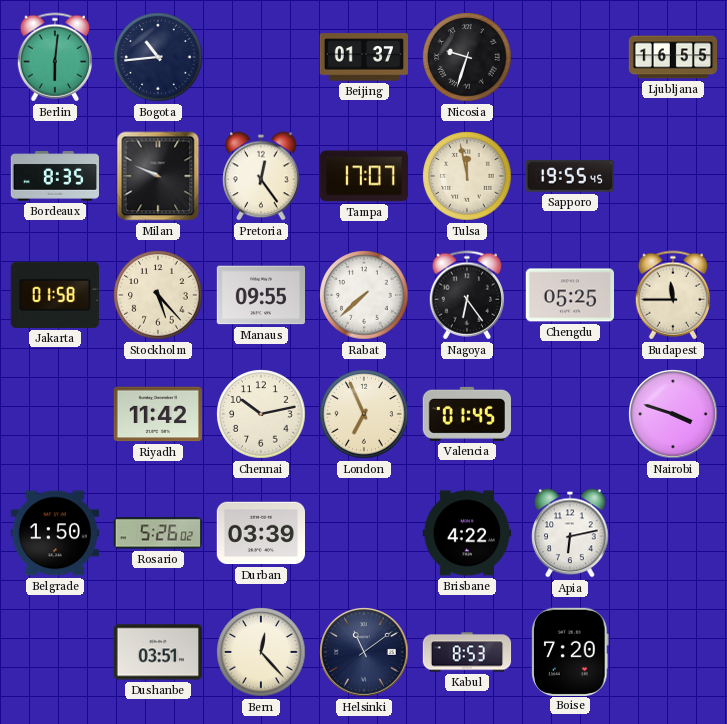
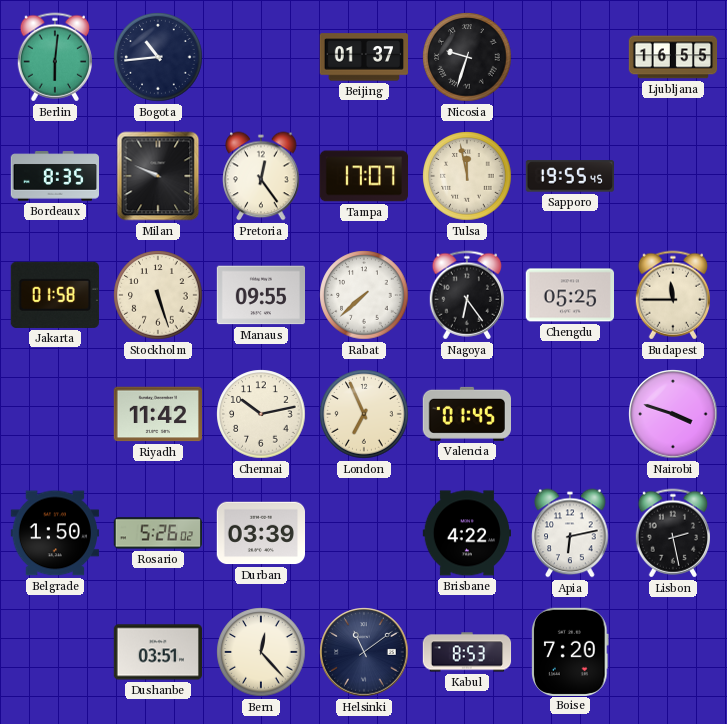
Stockholm: 5:23 -> 5:27
Lisbon: none -> 2:28
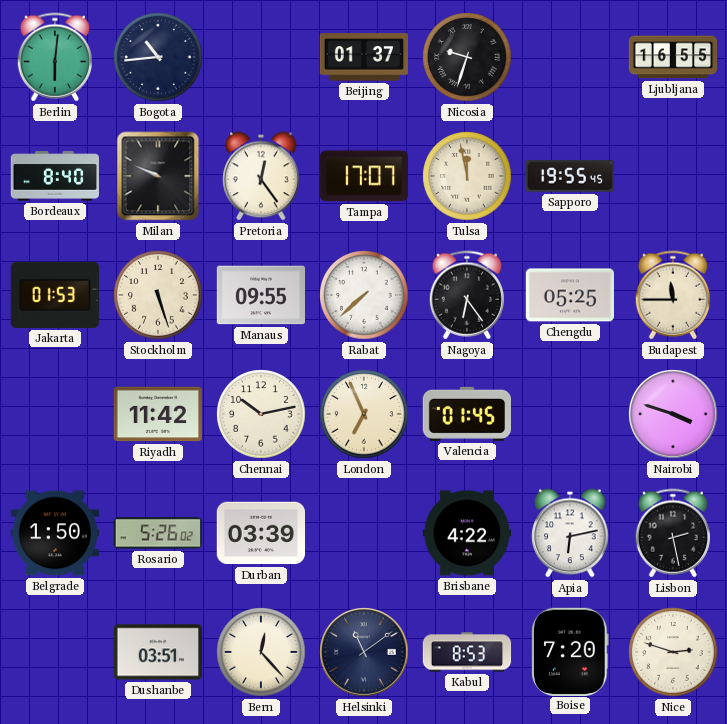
Bordeaux: 8:35 -> 8:40
Jakarta: 01:58 -> 01:53
Nice: none -> 2:48
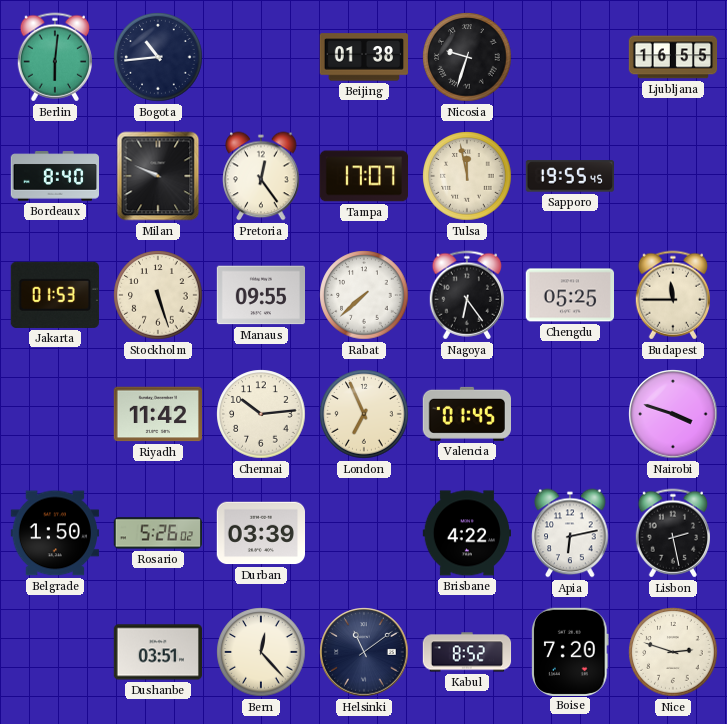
Beijing: 01:37 -> 01:38
Chennai: 10:13 -> 10:14
Kabul: 8:53 -> 8:52
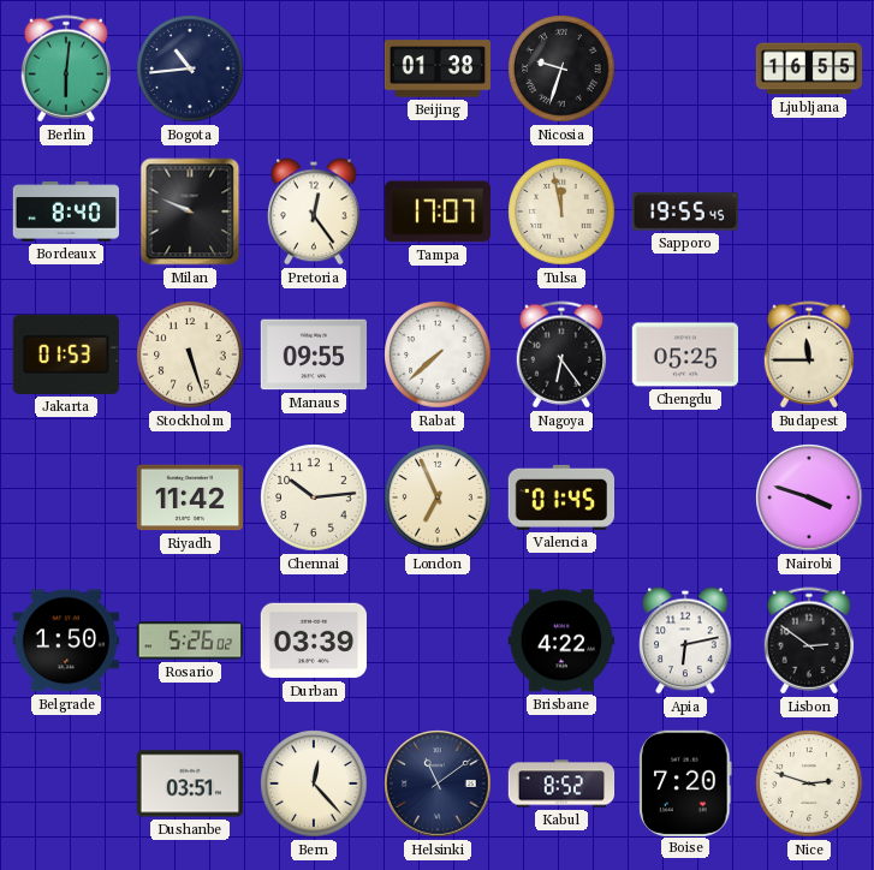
Lisbon: 2:28 -> 2:51
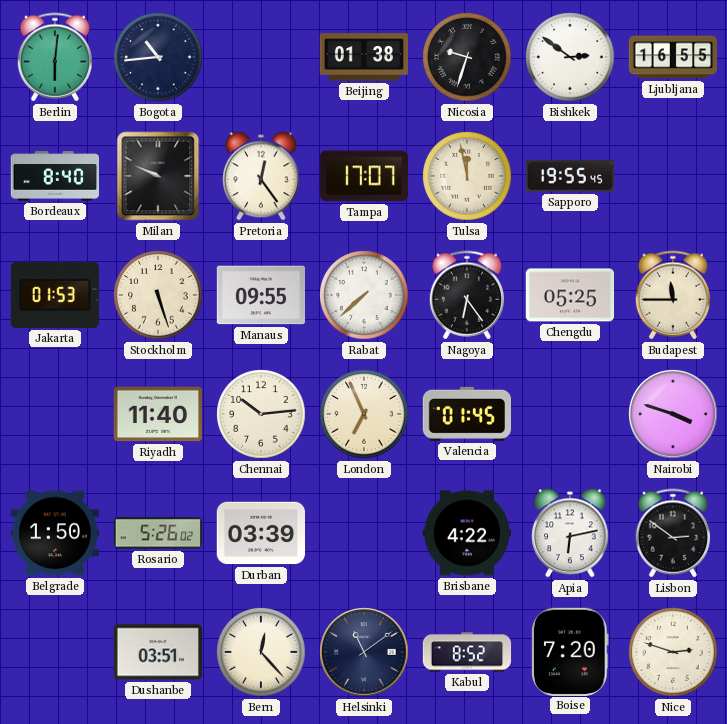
Bishkek: none -> 2:51
Riyadh: 11:42 -> 11:40
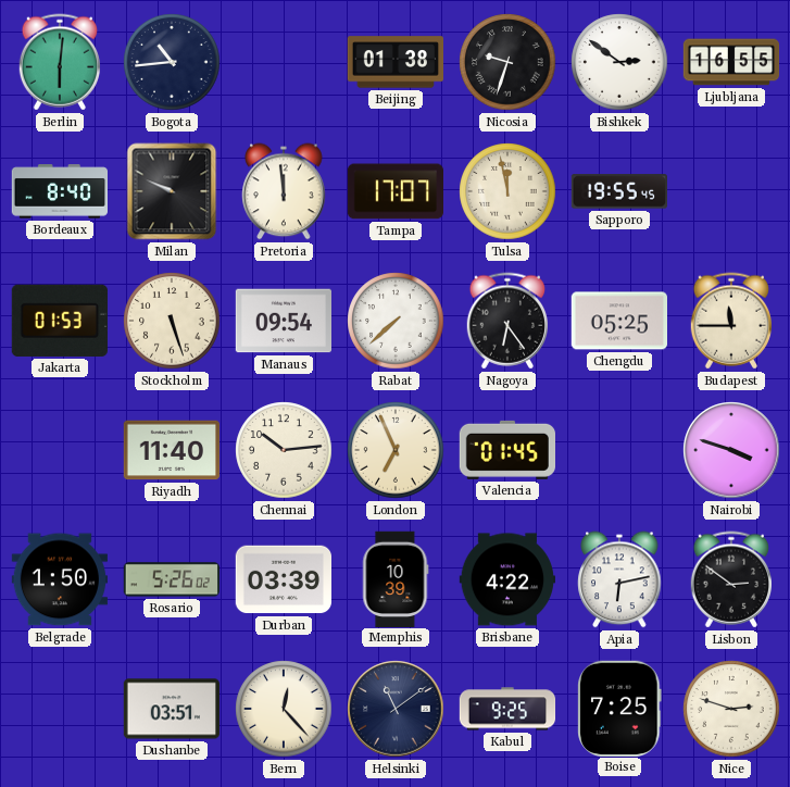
Pretoria: 12:24 -> 11:59
Manaus: 09:55 -> 09:54
Memphis: none -> 10:39
Kabul: 8:52 -> 9:25
Boise: 7:20 -> 7:25
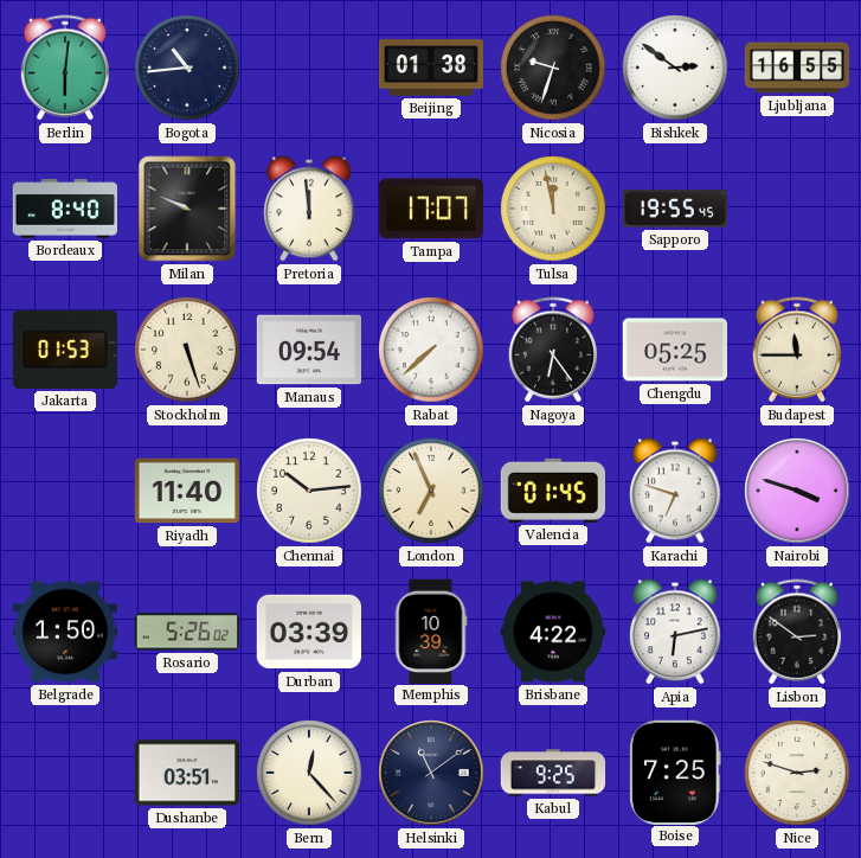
Karachi: none -> 6:48
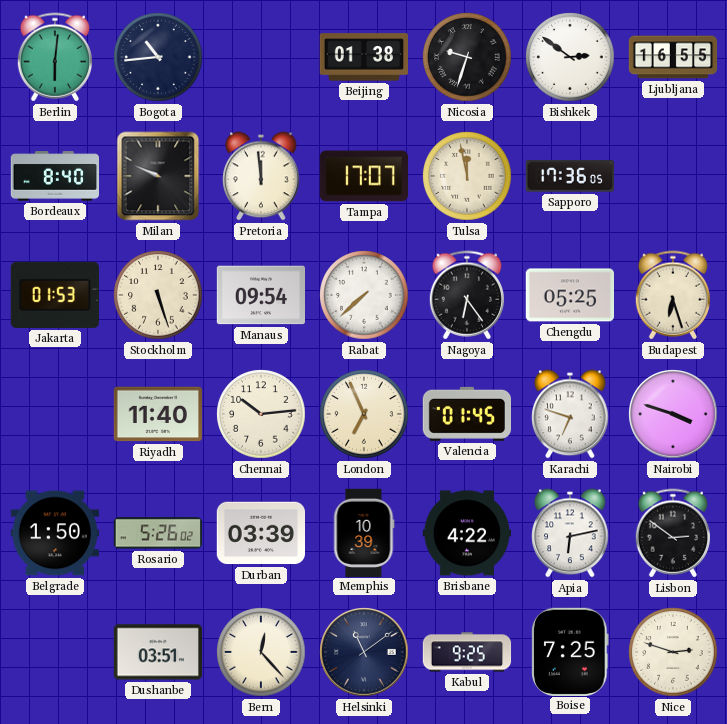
Sapporo: 19:55 -> 17:36
Budapest: 11:45 -> 6:27
